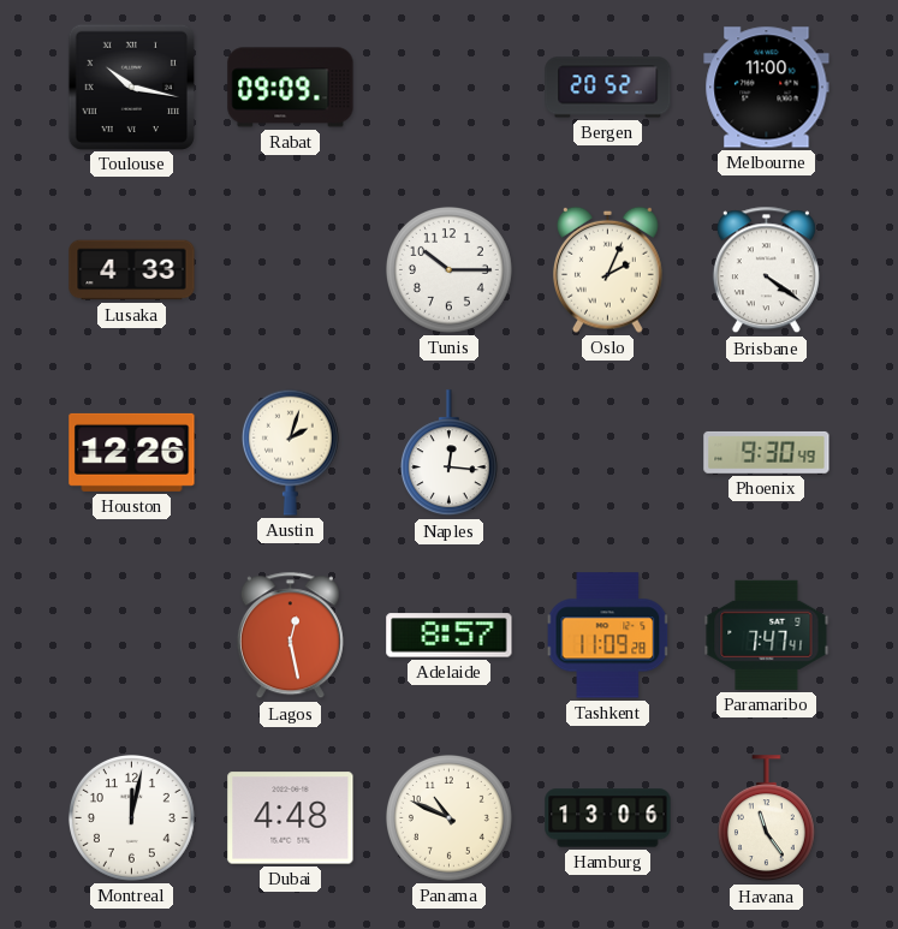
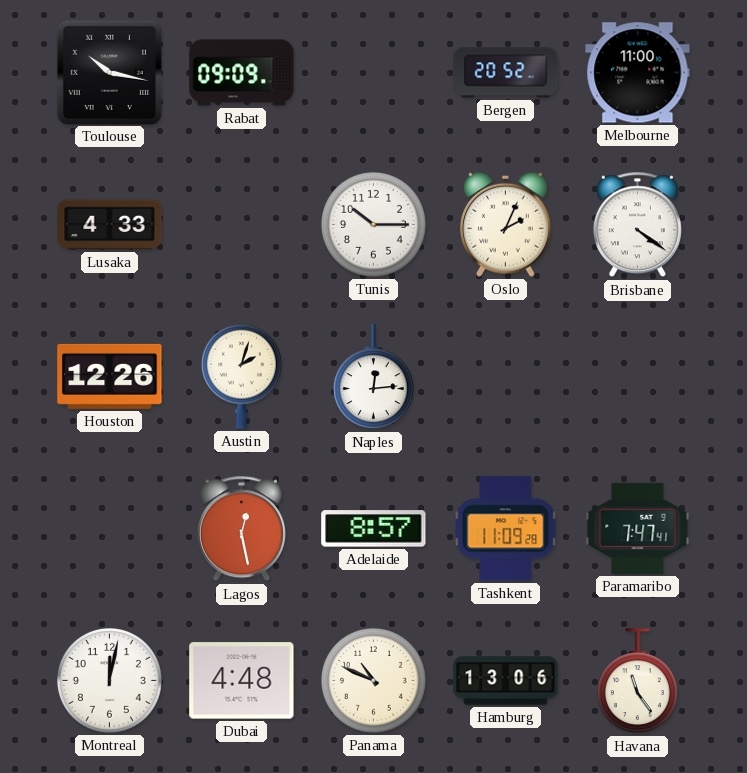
Naples: 12:16 -> 12:14
Phoenix: 9:30 -> none
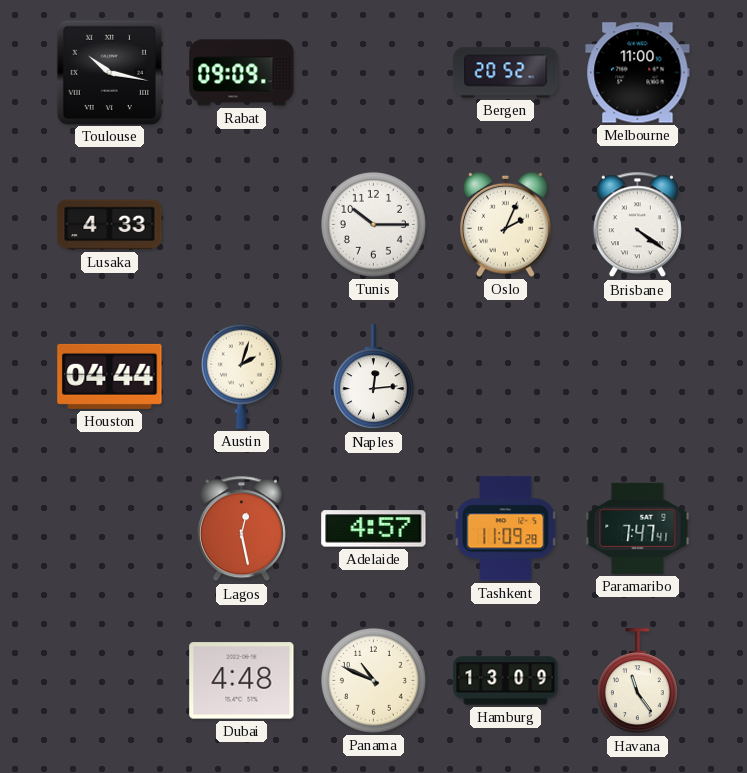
Houston: 12:26 -> 04:44
Adelaide: 8:57 -> 4:57
Montreal: 12:02 -> none
Hamburg: 13:06 -> 13:09
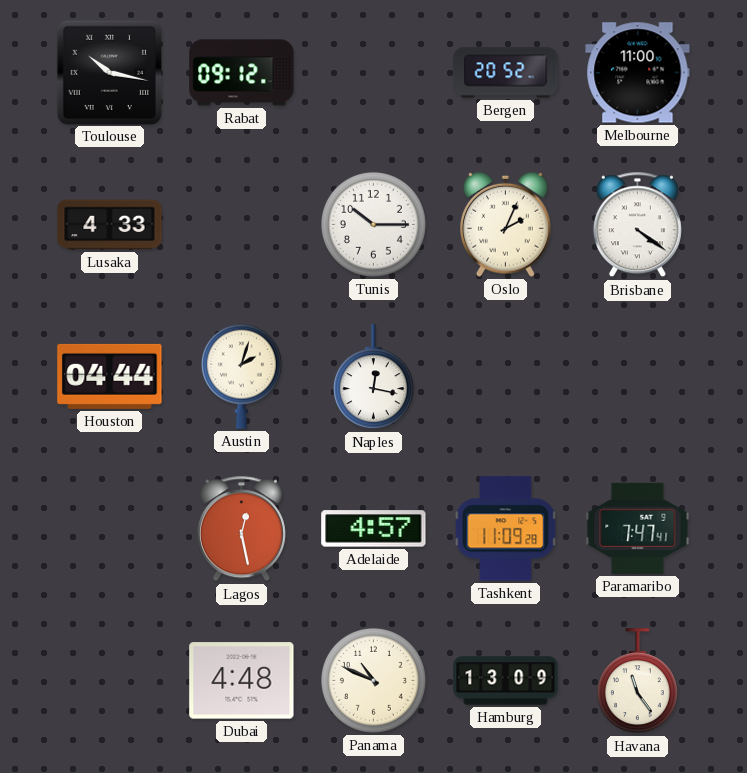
Rabat: 09:09 -> 09:12
Naples: 12:14 -> 12:17
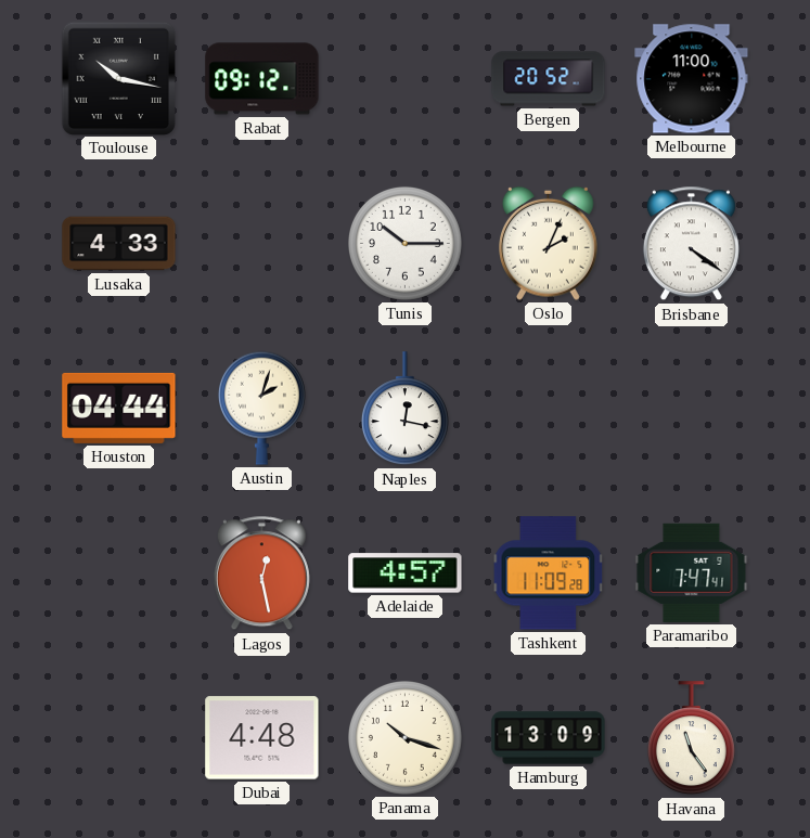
Panama: 10:49 -> 10:18
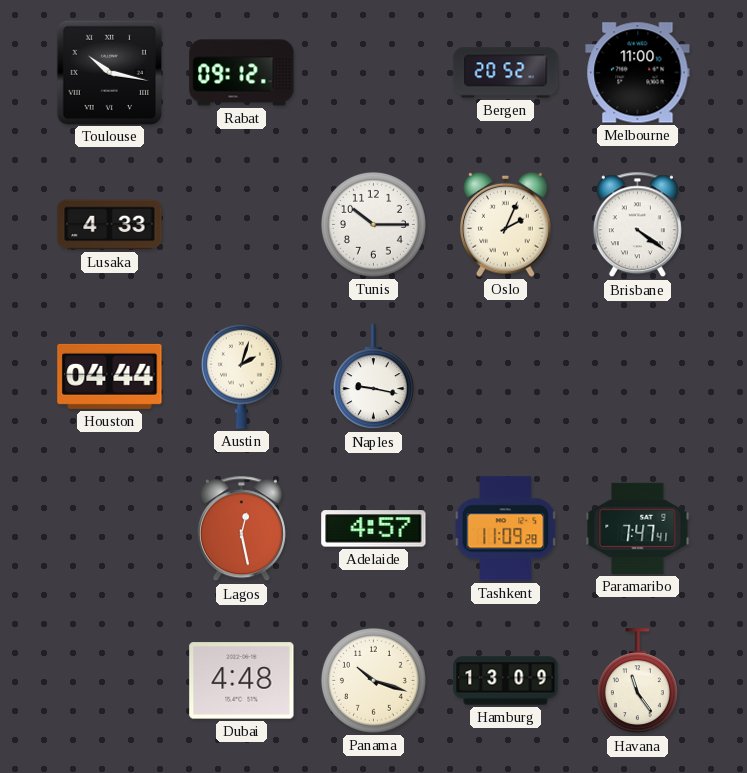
Naples: 12:17 -> 9:17
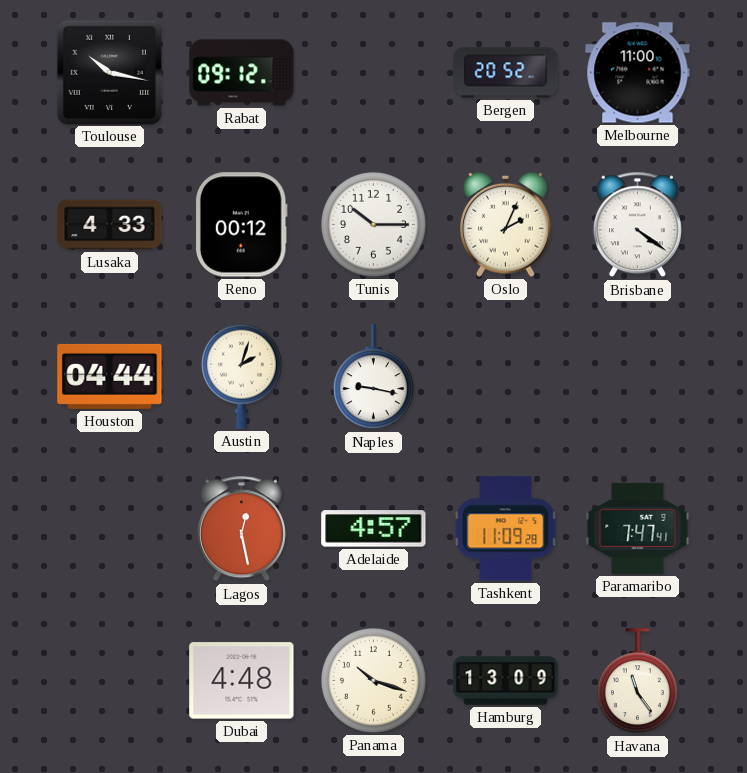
Reno: none -> 00:12
